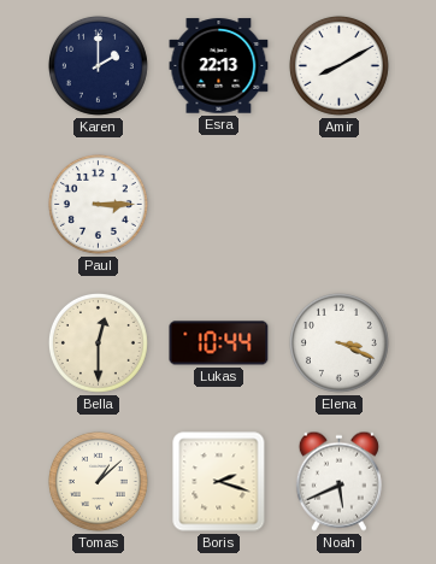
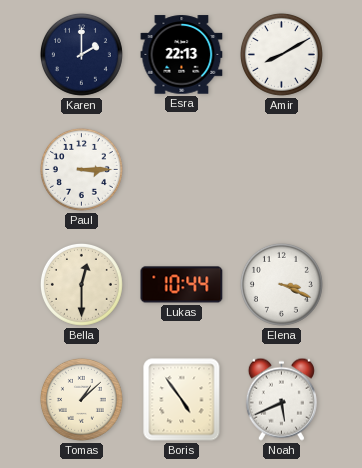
Boris: 2:18 -> 4:54
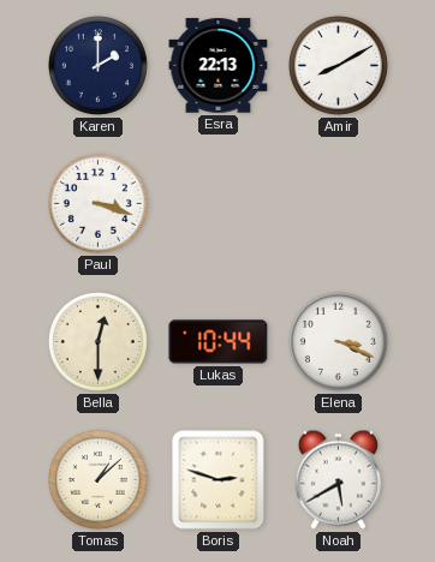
Paul: 3:15 -> 3:18
Boris: 4:54 -> 2:48
Noah: 5:41 -> 5:40
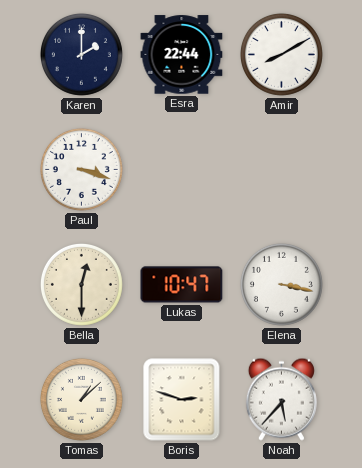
Esra: 22:13 -> 22:44
Lukas: 10:44 -> 10:47
Elena: 3:19 -> 3:17
Noah: 5:40 -> 5:37
